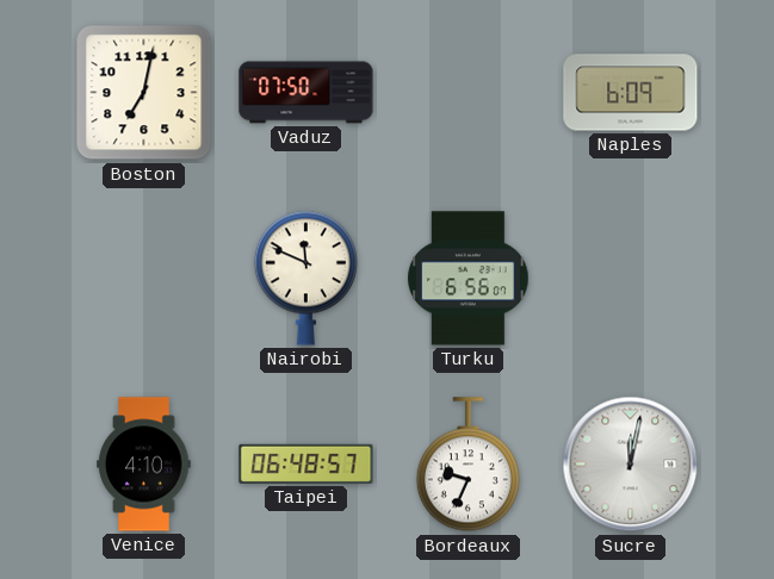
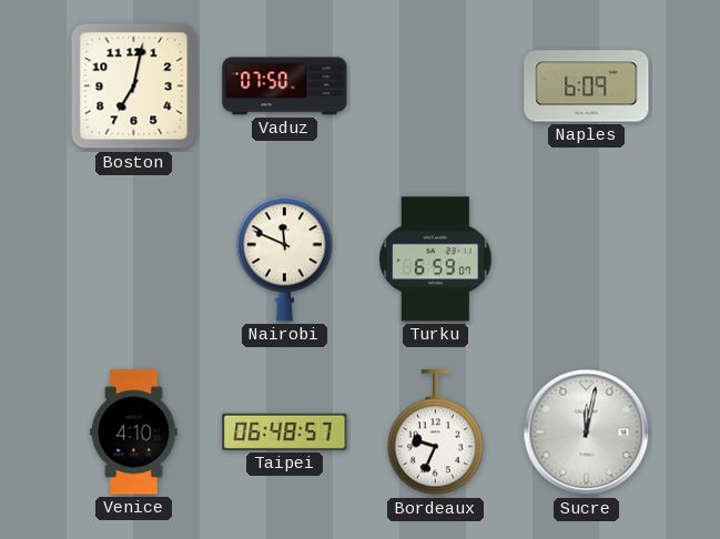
Turku: 6:56 -> 6:59
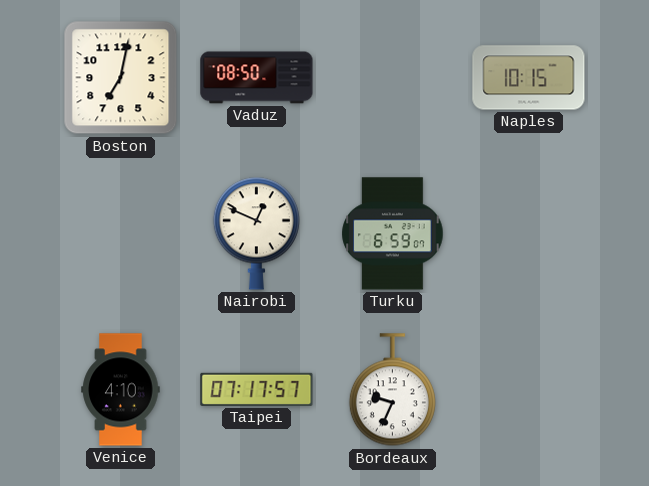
Vaduz: 07:50 -> 08:50
Naples: 6:09 -> 10:15
Nairobi: 11:49 -> 12:49
Taipei: 06:48 -> 07:17
Sucre: 12:02 -> none
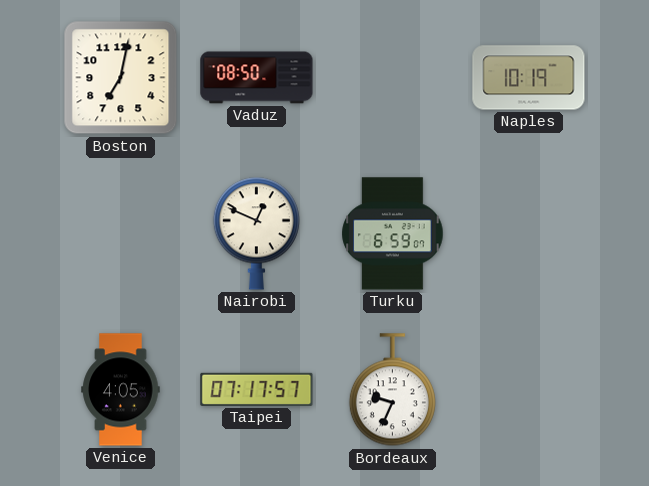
Naples: 10:15 -> 10:19
Venice: 4:10 -> 4:05
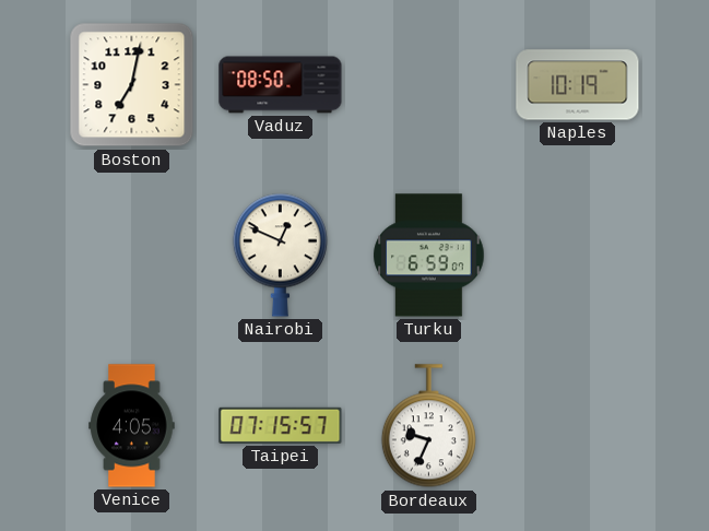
Taipei: 07:17 -> 07:15
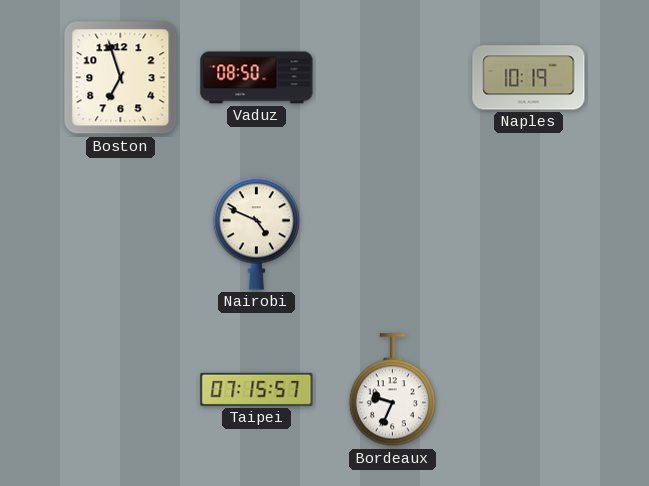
Boston: 7:02 -> 6:57
Nairobi: 12:49 -> 4:49
Turku: 6:59 -> none
Venice: 4:05 -> none
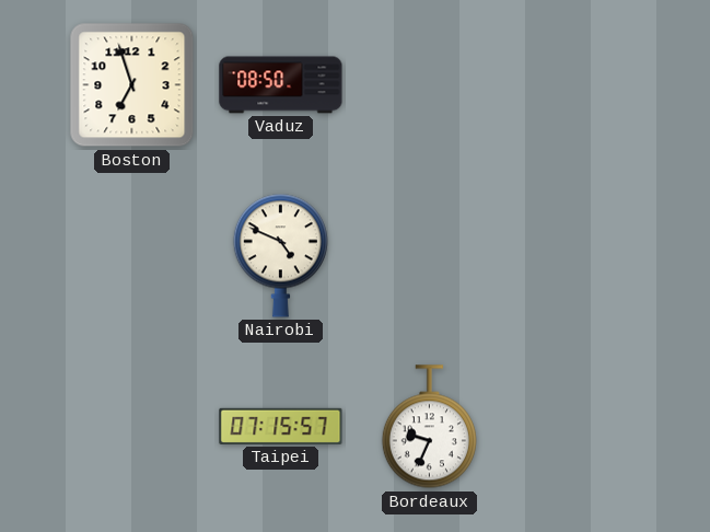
Naples: 10:19 -> none
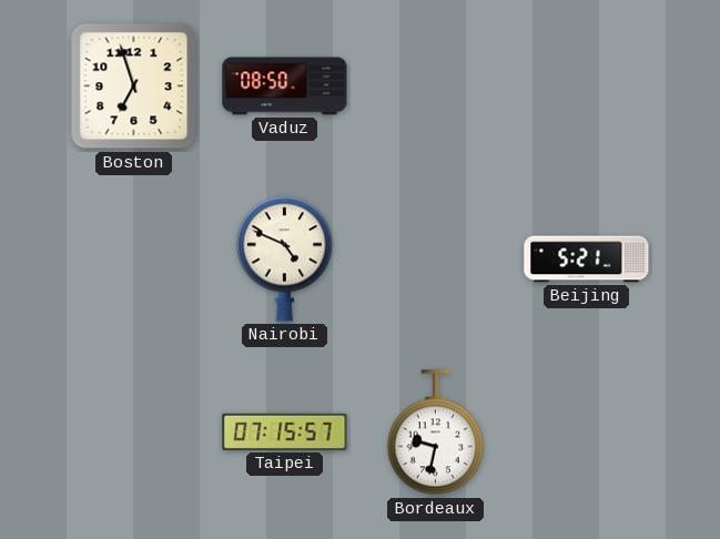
Beijing: none -> 5:21
Bordeaux: 9:34 -> 9:32
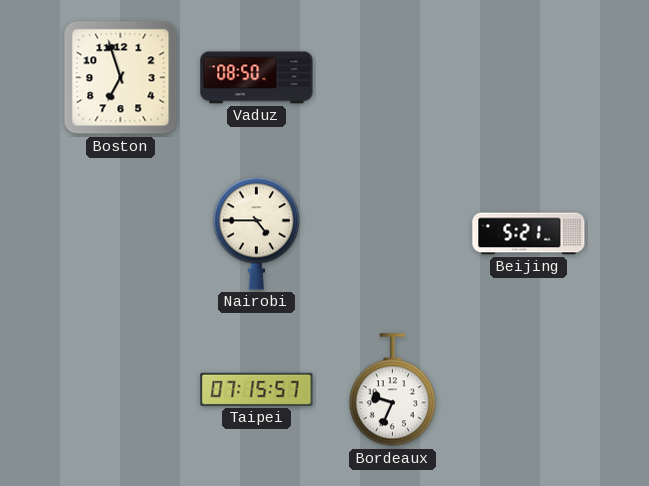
Nairobi: 4:49 -> 4:45
Bordeaux: 9:32 -> 9:34
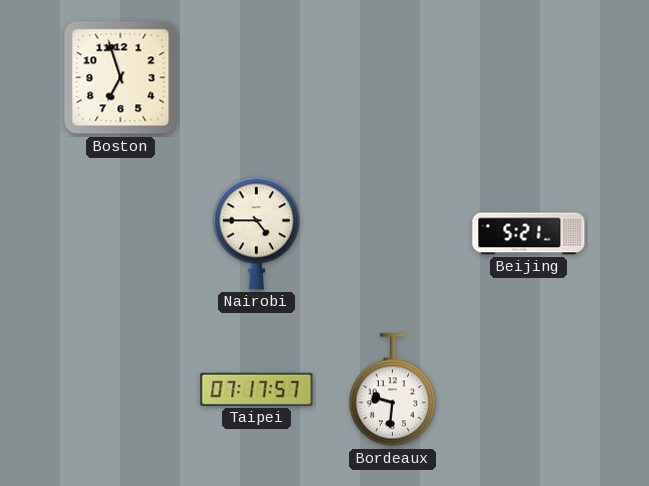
Vaduz: 08:50 -> none
Taipei: 07:15 -> 07:17
Bordeaux: 9:34 -> 9:31
